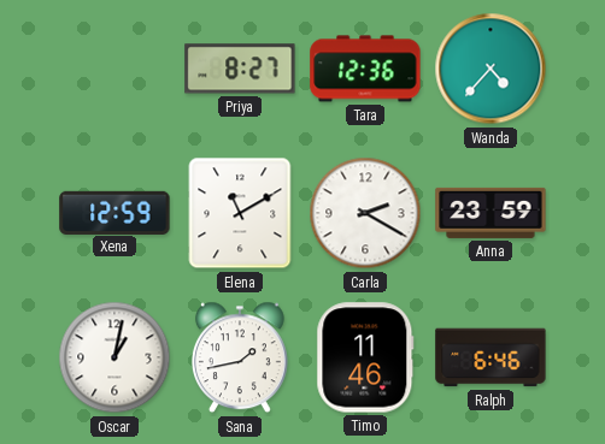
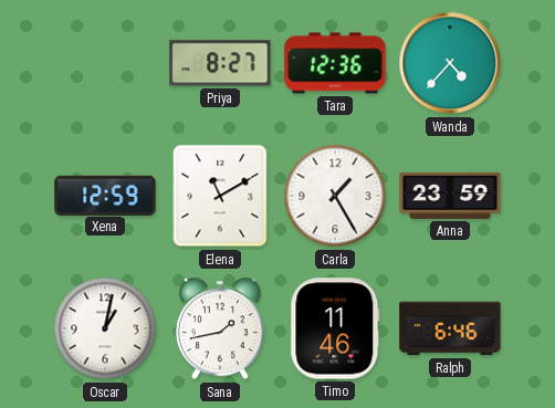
Carla: 2:20 -> 1:25
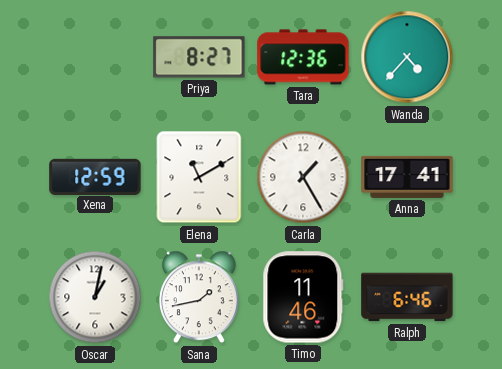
Anna: 23:59 -> 17:41
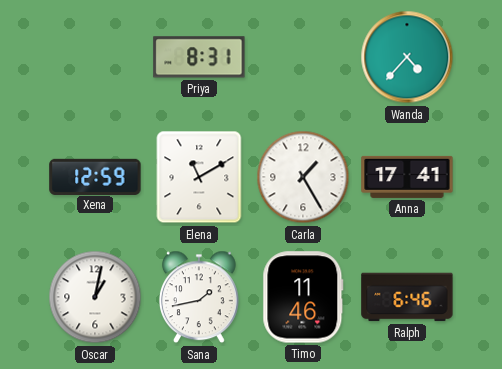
Priya: 8:27 -> 8:31
Tara: 12:36 -> none
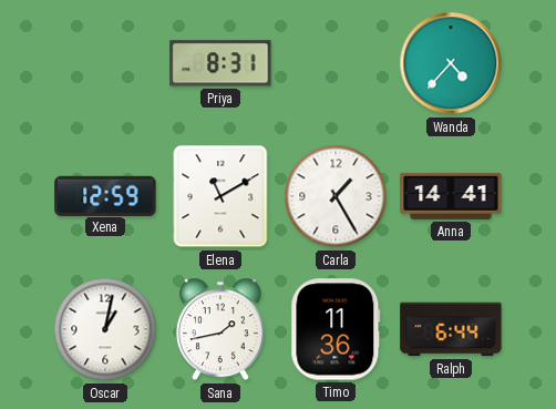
Anna: 17:41 -> 14:41
Timo: 11:46 -> 11:36
Ralph: 6:46 -> 6:44
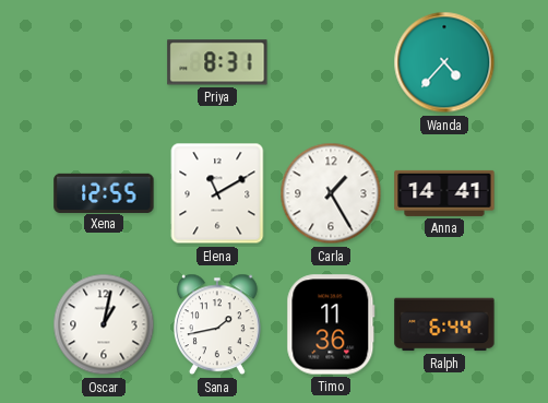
Xena: 12:59 -> 12:55
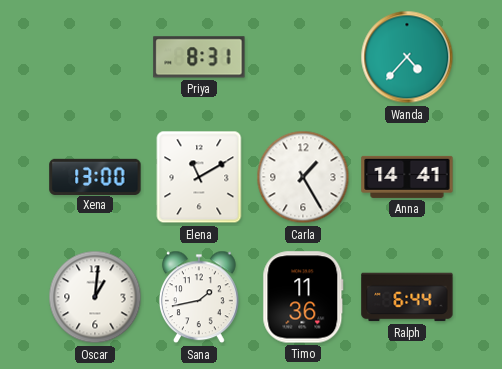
Xena: 12:55 -> 13:00
Oscar: 1:02 -> 1:01
